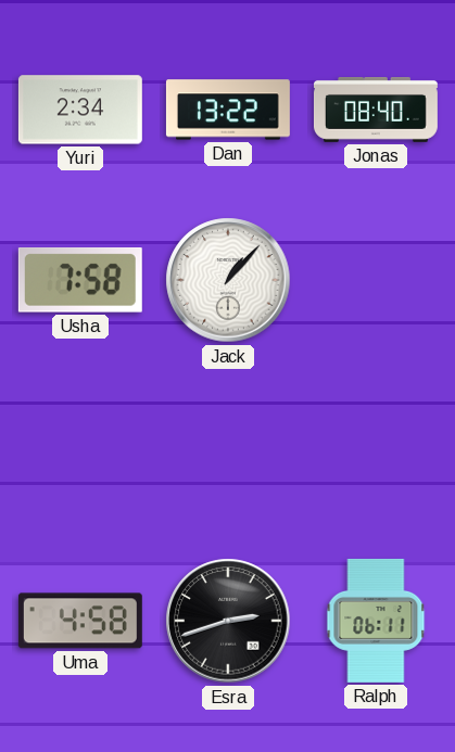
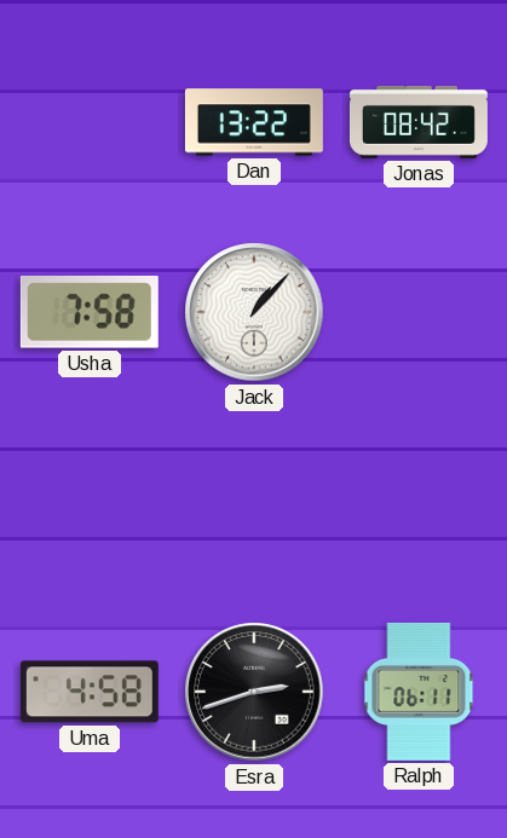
Yuri: 2:34 -> none
Jonas: 08:40 -> 08:42
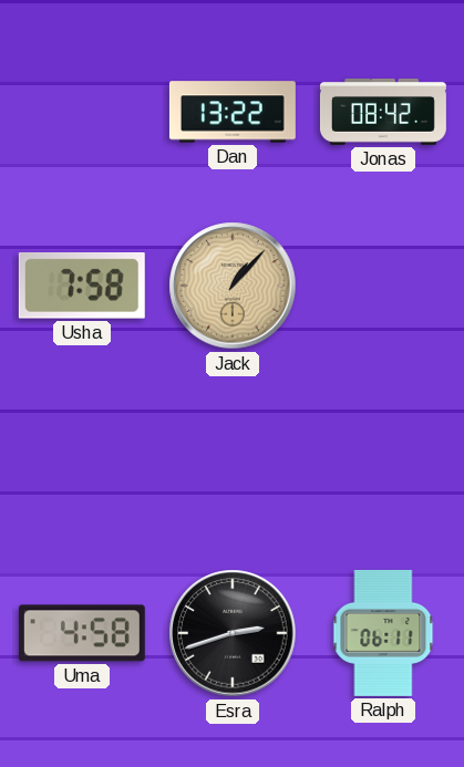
Jack dial: white -> champagne
